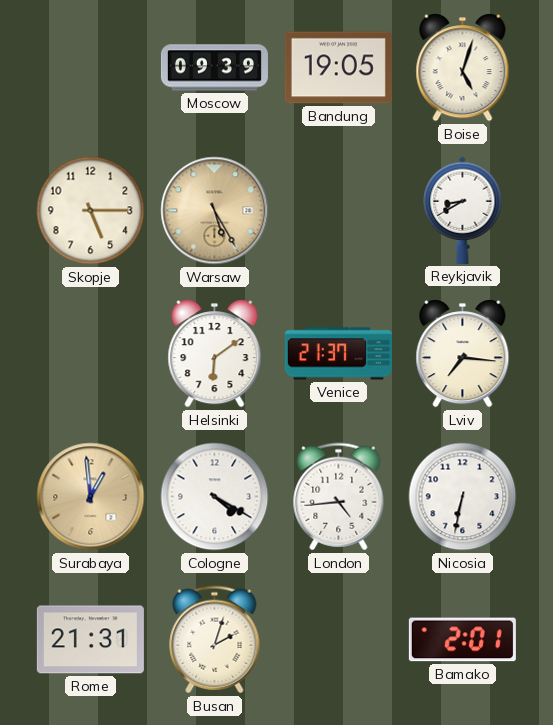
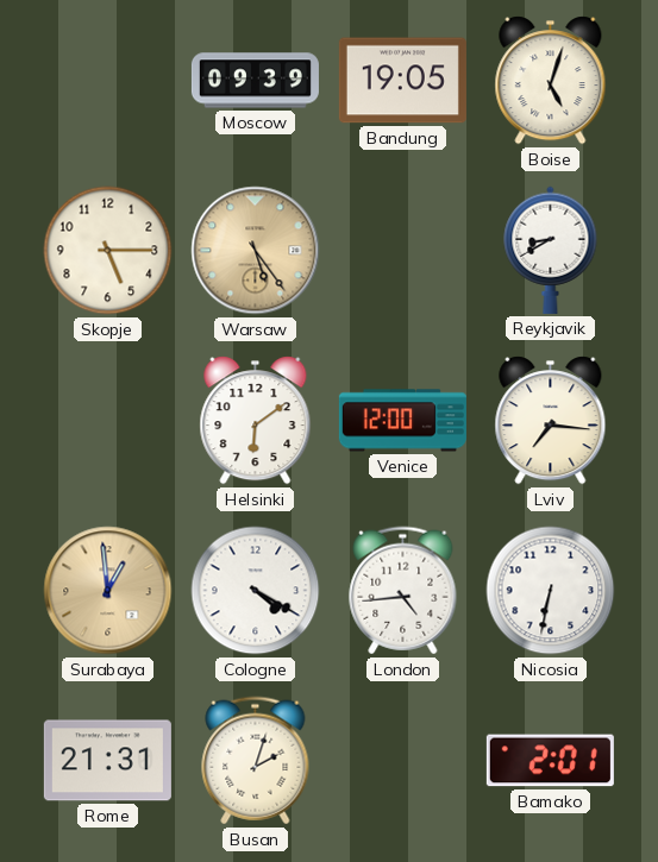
Warsaw: 5:25 -> 5:24
Venice: 21:37 -> 12:00
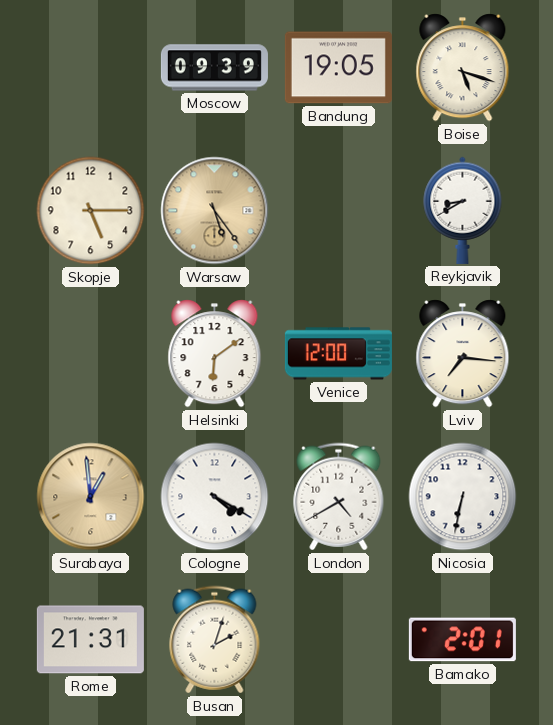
Boise: 5:03 -> 5:18
London: 4:44 -> 4:40
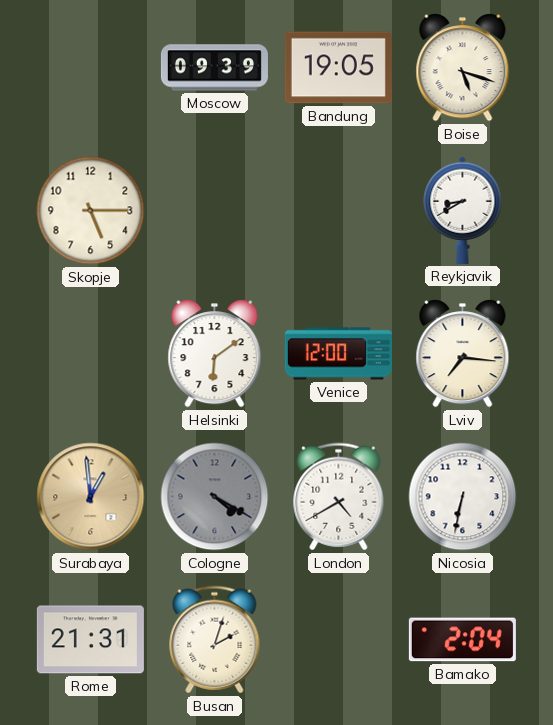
Warsaw: 5:24 -> none
Cologne dial: white -> grey
Bamako: 2:01 -> 2:04
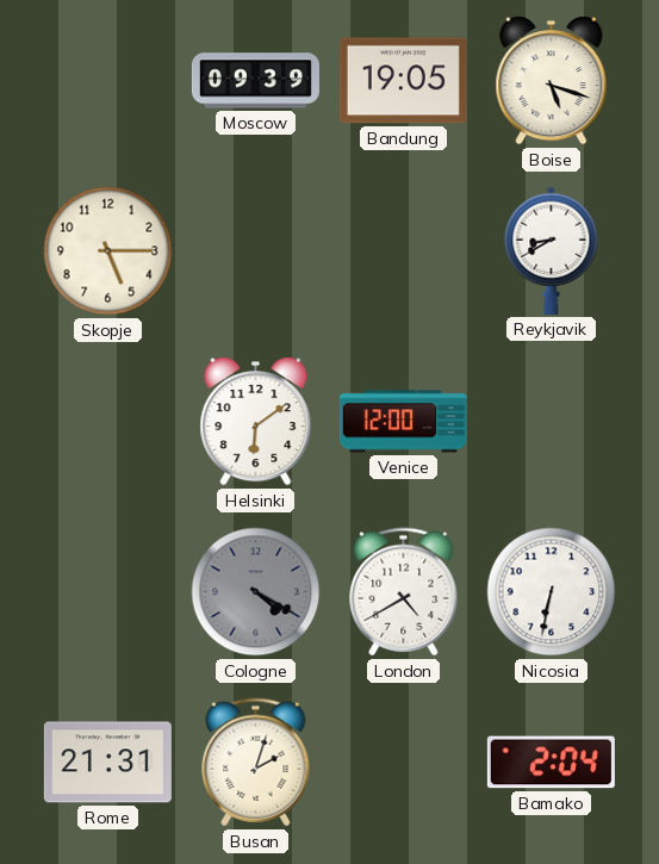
Lviv: 7:16 -> none
Surabaya: 12:59 -> none
